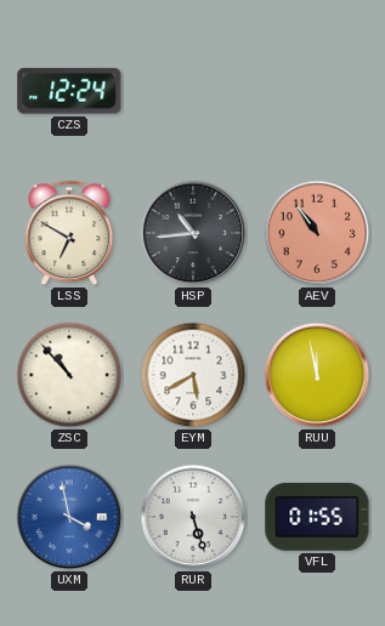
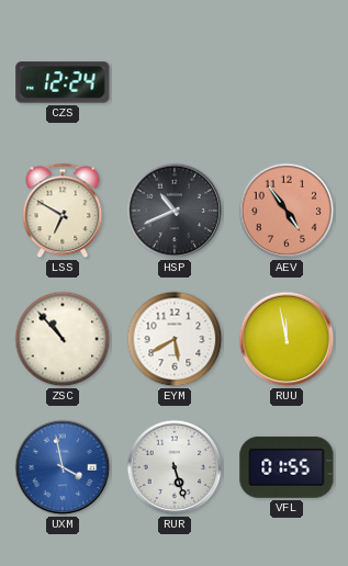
HSP: 10:44 -> 10:41
AEV: 10:54 -> 4:54
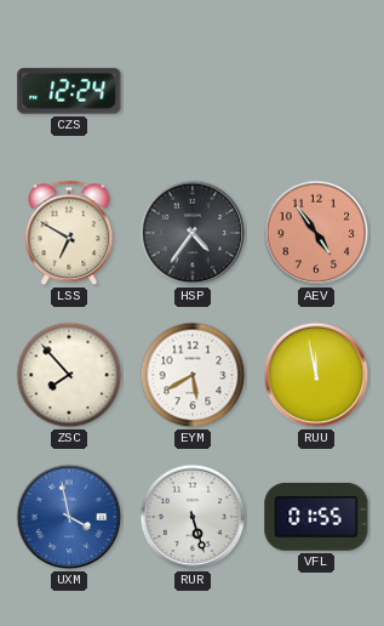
HSP: 10:41 -> 4:36
ZSC: 10:53 -> 7:53
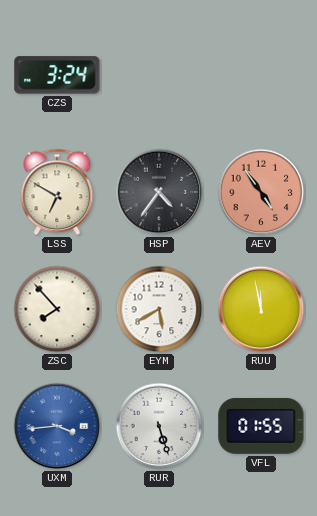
CZS: 12:24 -> 3:24
UXM: 3:58 -> 3:44
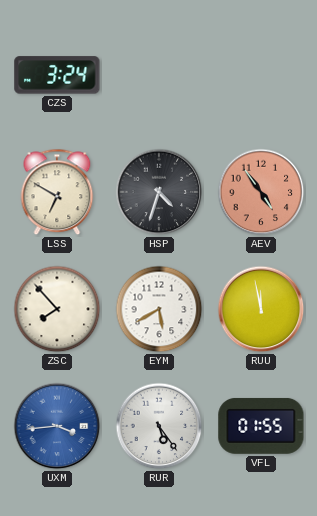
HSP: 4:36 -> 4:33
RUR: 5:27 -> 5:24
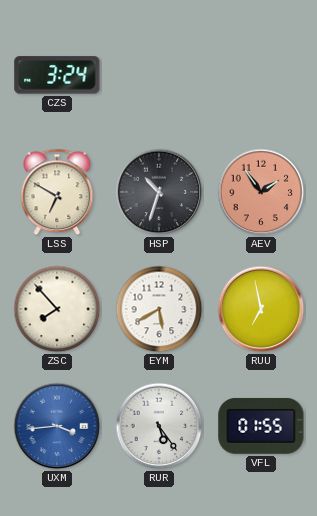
HSP: 4:33 -> 10:33
AEV: 4:54 -> 1:54
RUU: 11:58 -> 6:58
